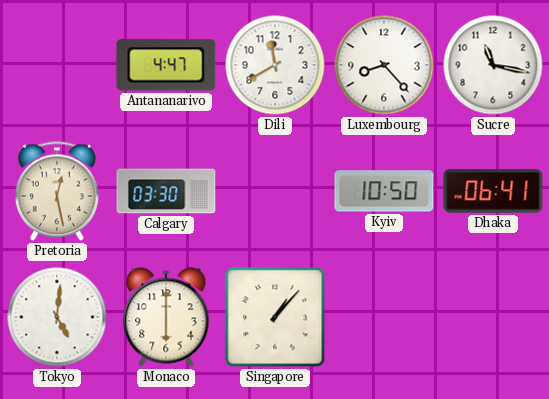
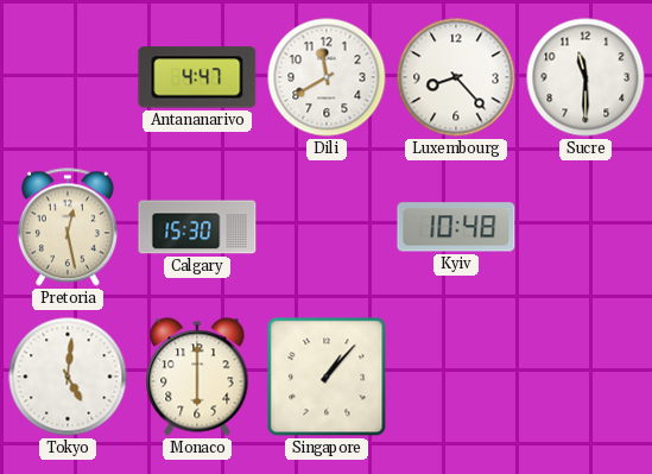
Sucre: 11:17 -> 11:30
Calgary: 03:30 -> 15:30
Kyiv: 10:50 -> 10:48
Dhaka: 06:41 -> none
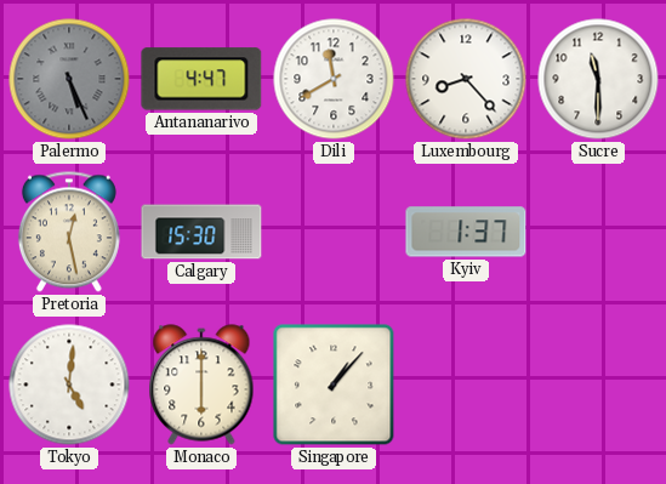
Palermo: none -> 5:26
Kyiv: 10:48 -> 1:37
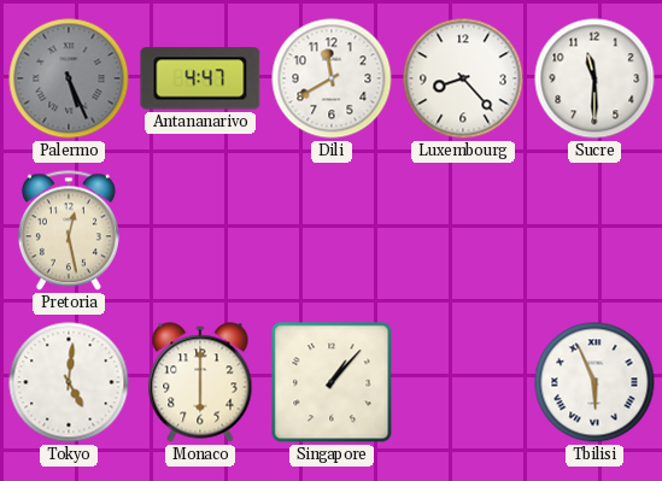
Calgary: 15:30 -> none
Kyiv: 1:37 -> none
Tbilisi: none -> 5:56
